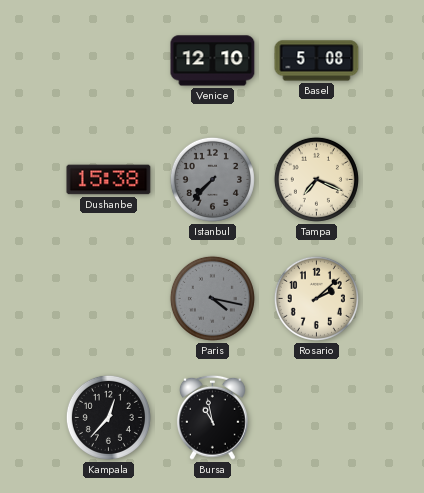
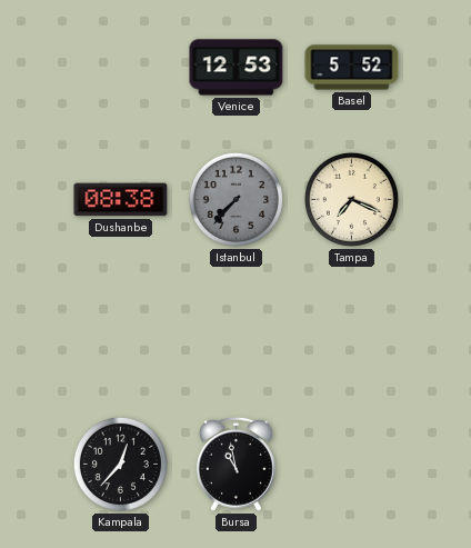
Venice: 12:10 -> 12:53
Basel: 5:08 -> 5:52
Dushanbe: 15:38 -> 08:38
Paris: 4:17 -> none
Rosario: 2:08 -> none
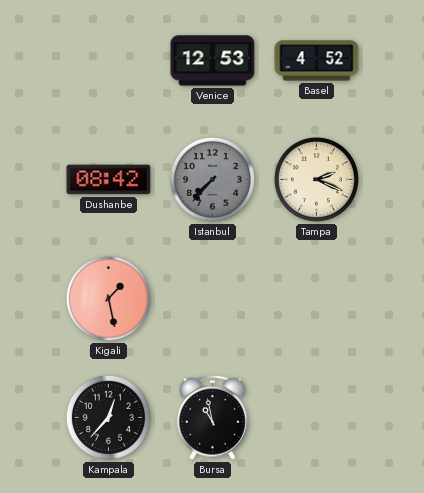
Basel: 5:52 -> 4:52
Dushanbe: 08:38 -> 08:42
Tampa: 7:19 -> 2:19
Kigali: none -> 1:28
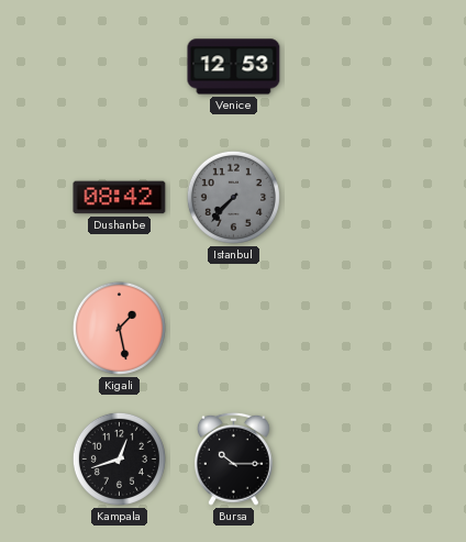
Basel: 4:52 -> none
Tampa: 2:19 -> none
Kampala: 12:37 -> 12:42
Bursa: 10:58 -> 10:15
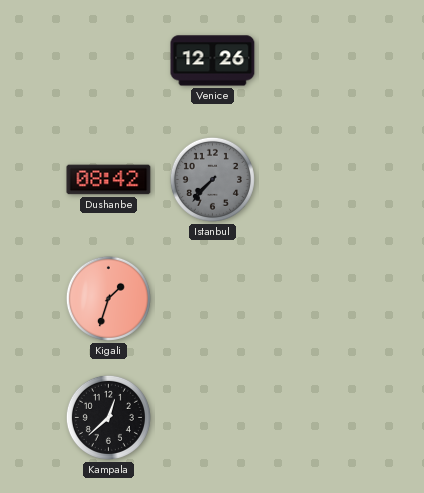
Venice: 12:53 -> 12:26
Kigali: 1:28 -> 1:33
Kampala: 12:42 -> 12:38
Bursa: 10:15 -> none
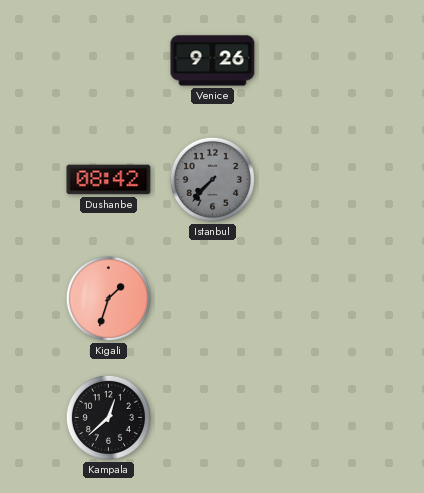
Venice: 12:26 -> 9:26
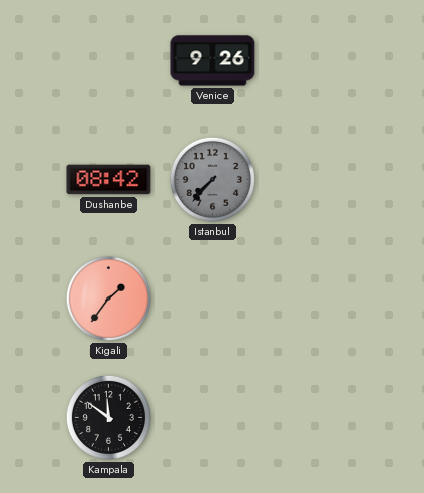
Kigali: 1:33 -> 1:36
Kampala: 12:38 -> 11:51
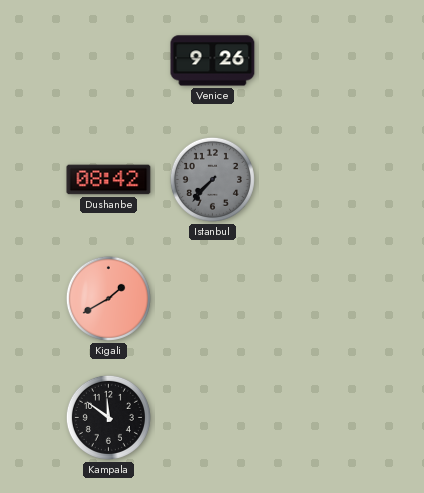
Kigali: 1:36 -> 1:40
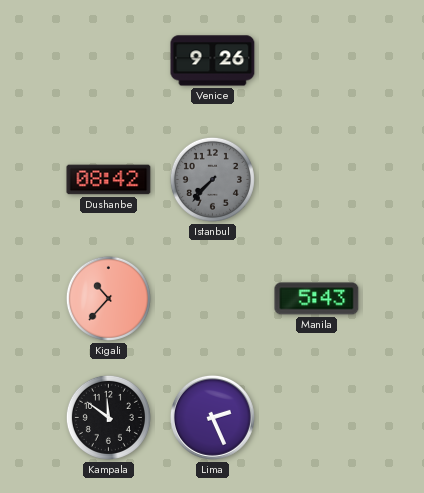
Kigali: 1:40 -> 10:37
Manila: none -> 5:43
Lima: none -> 2:26
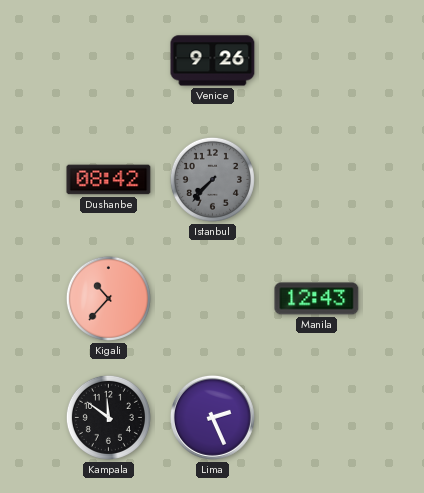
Manila: 5:43 -> 12:43
